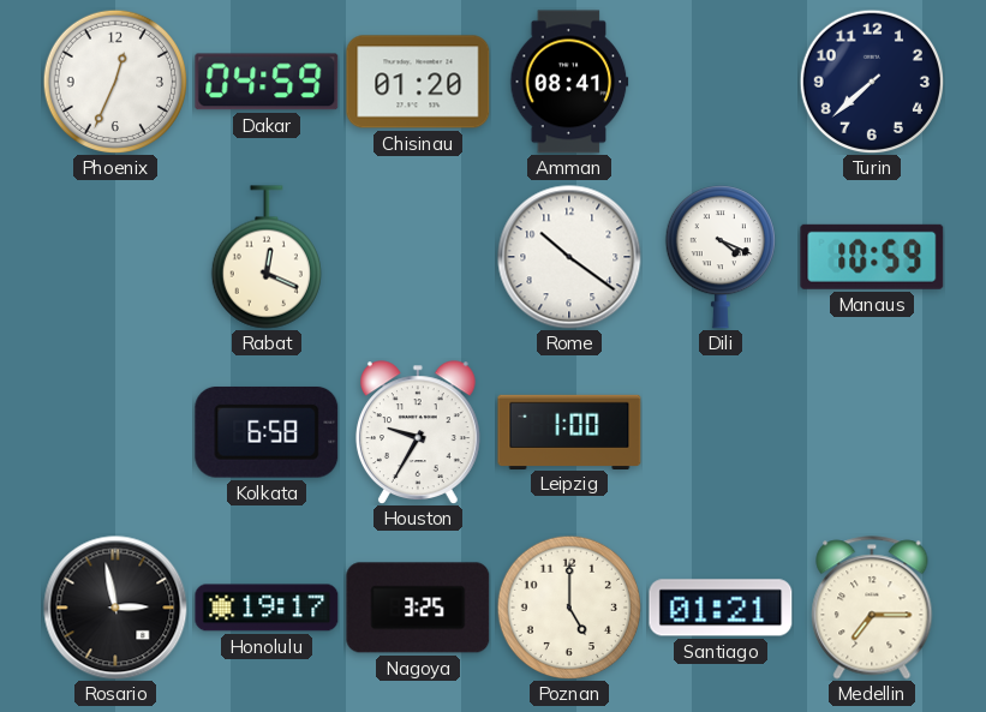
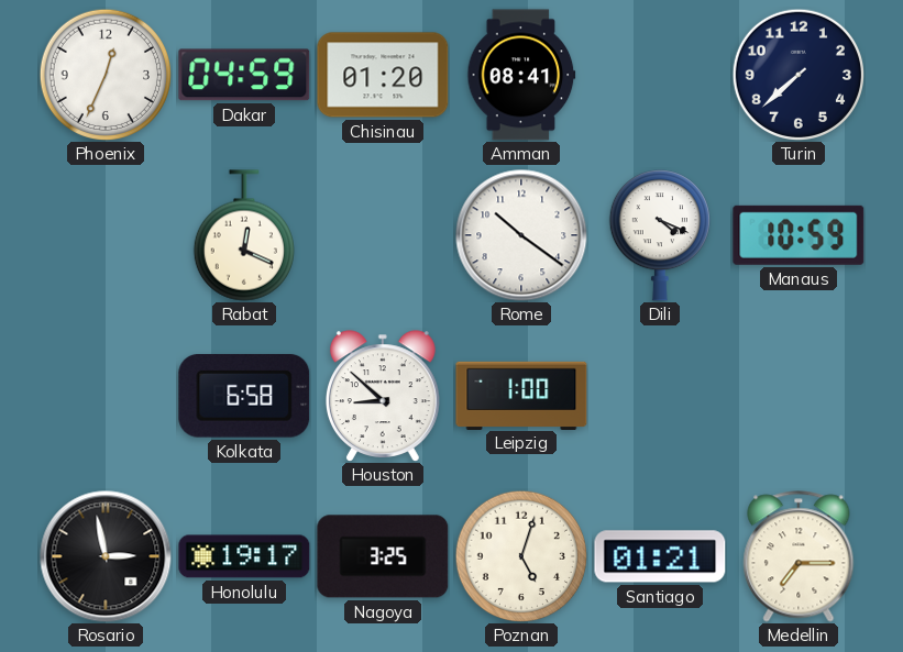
Houston: 9:35 -> 8:52
Poznan: 5:00 -> 5:03
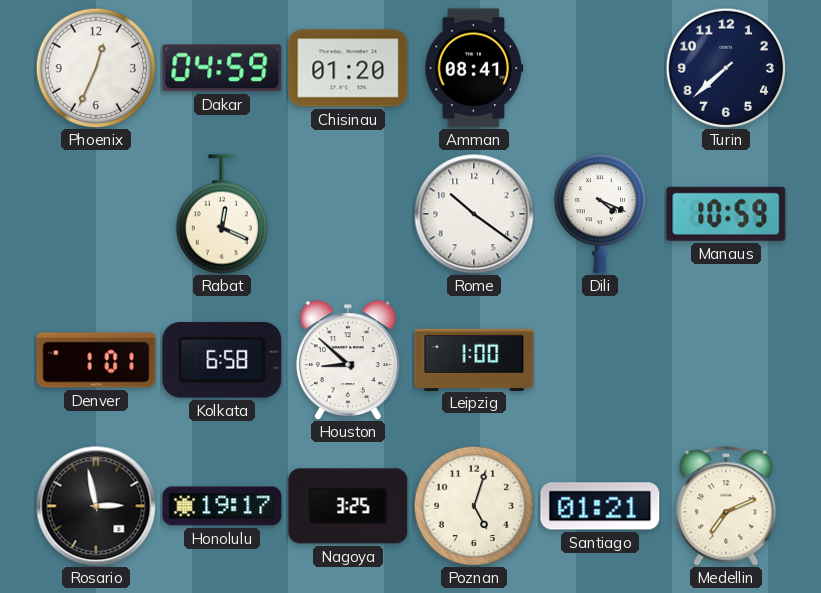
Denver: none -> 1:01
Medellin: 7:15 -> 7:11
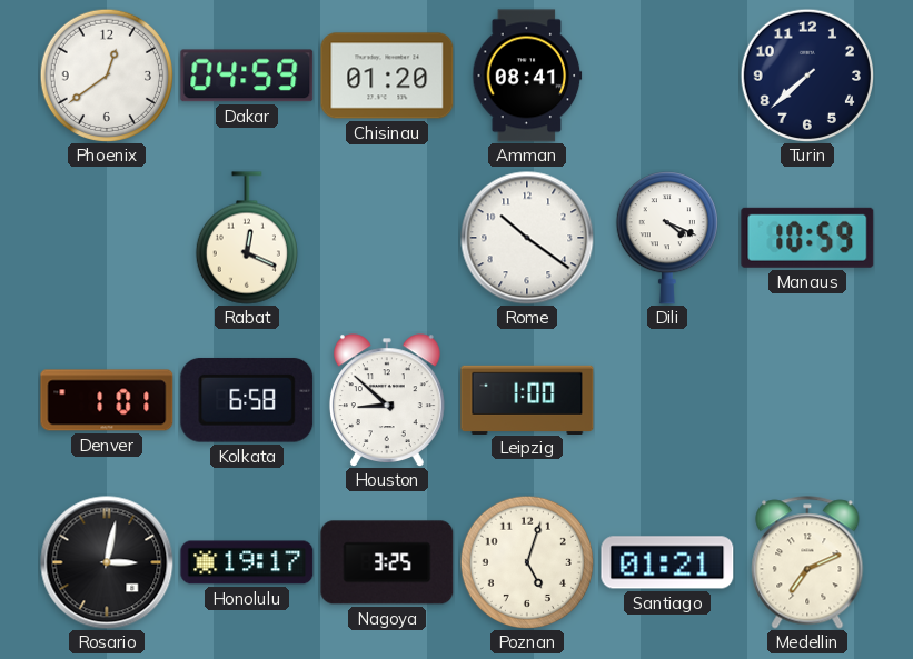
Phoenix: 12:34 -> 12:39
Rosario: 2:58 -> 3:02
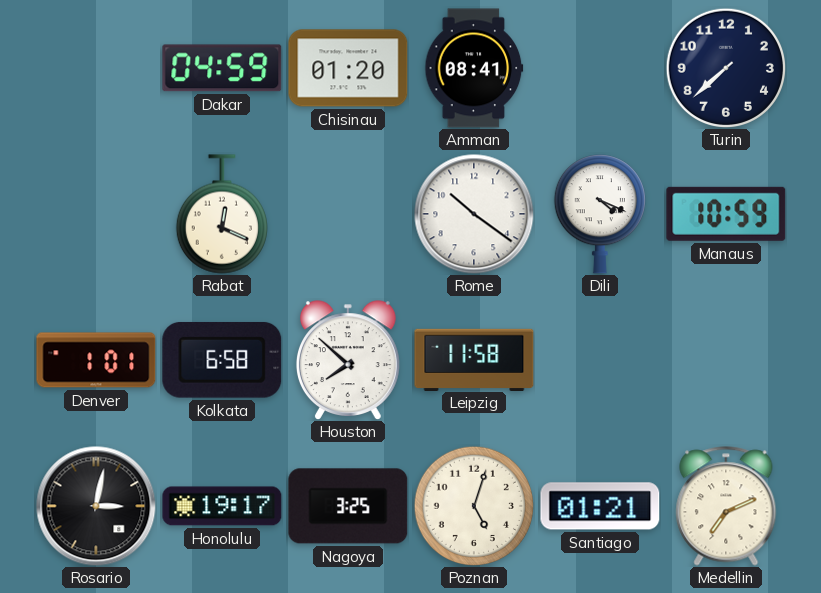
Phoenix: 12:39 -> none
Houston: 8:52 -> 7:52
Leipzig: 1:00 -> 11:58
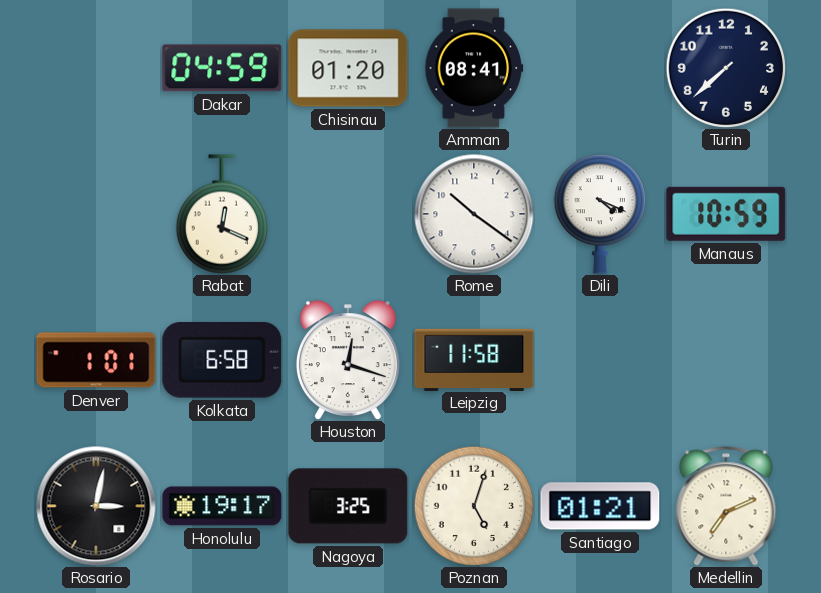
Houston: 7:52 -> 12:18
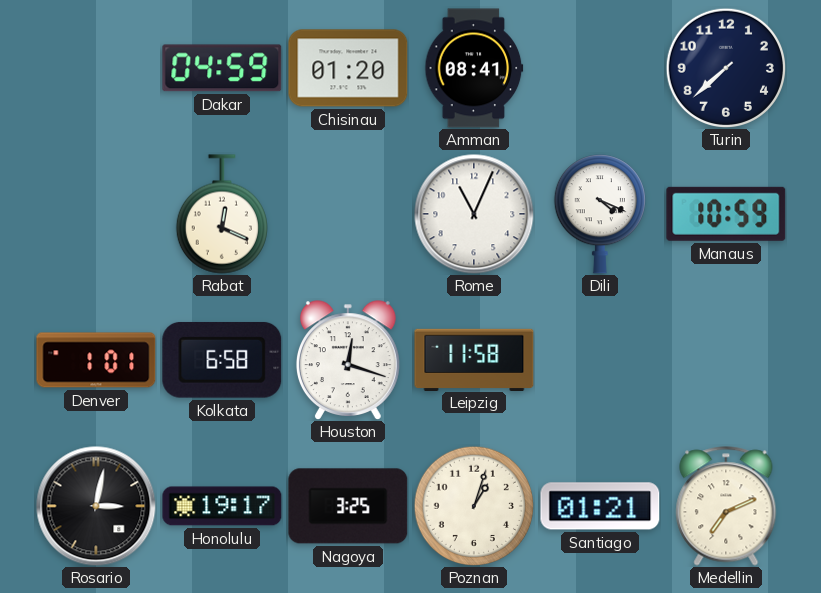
Rome: 10:21 -> 11:04
Poznan: 5:03 -> 1:03
